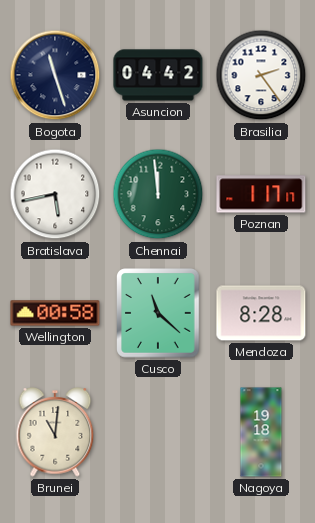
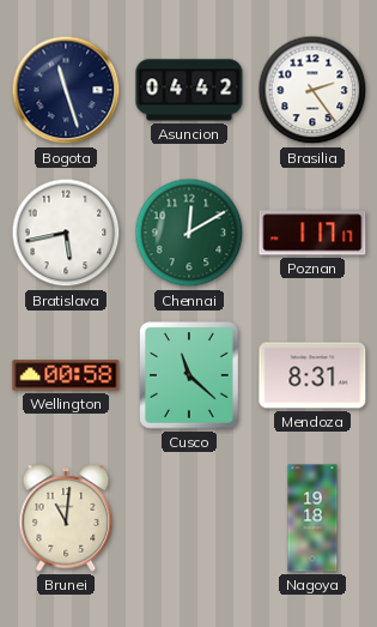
Chennai: 11:59 -> 12:10
Mendoza: 8:28 -> 8:31
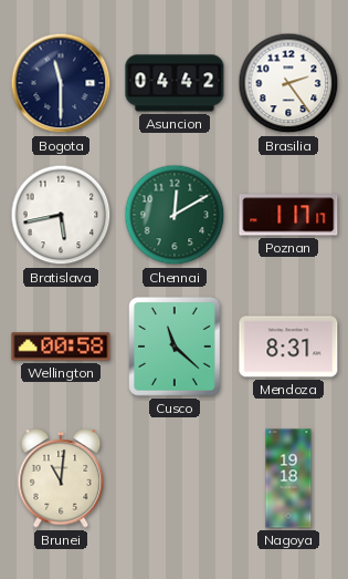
Bogota: 11:27 -> 11:30
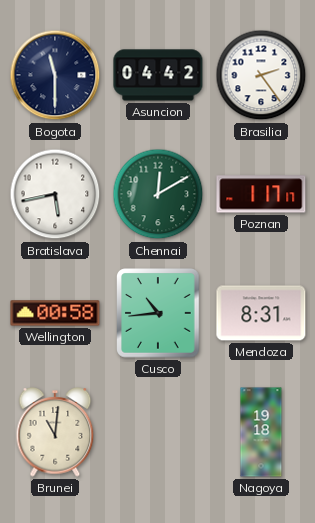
Cusco: 11:22 -> 10:44
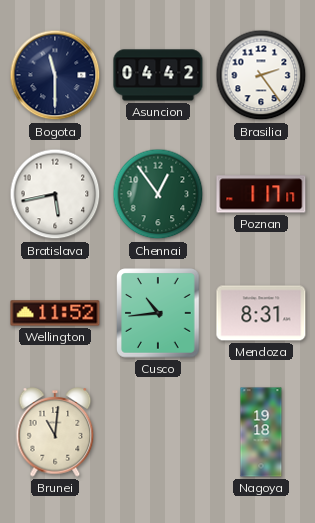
Chennai: 12:10 -> 12:54
Wellington: 00:58 -> 11:52
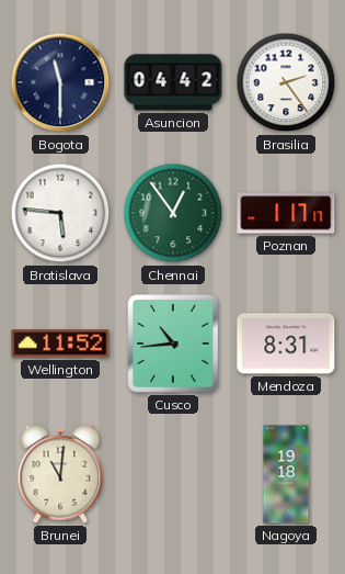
Bratislava: 5:43 -> 5:46
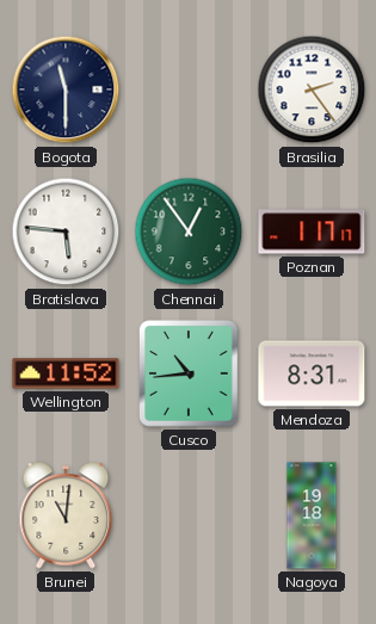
Asuncion: 04:42 -> none
